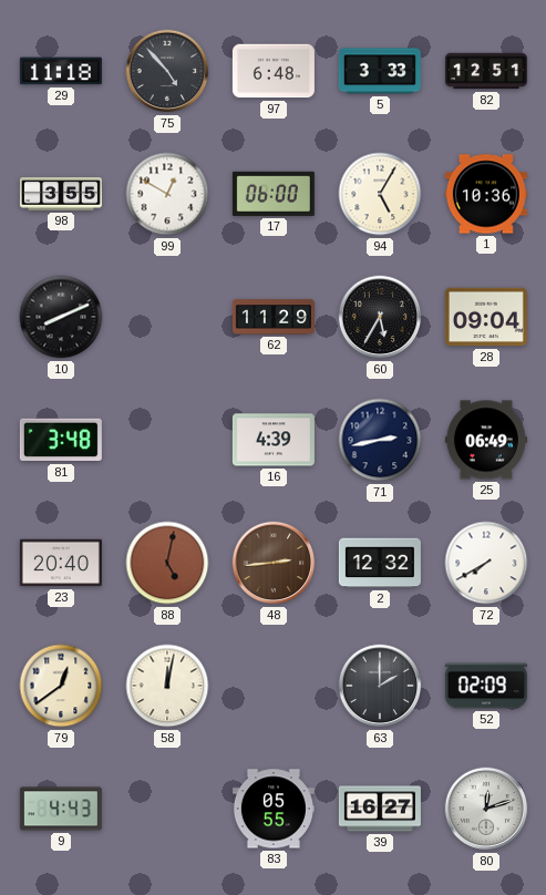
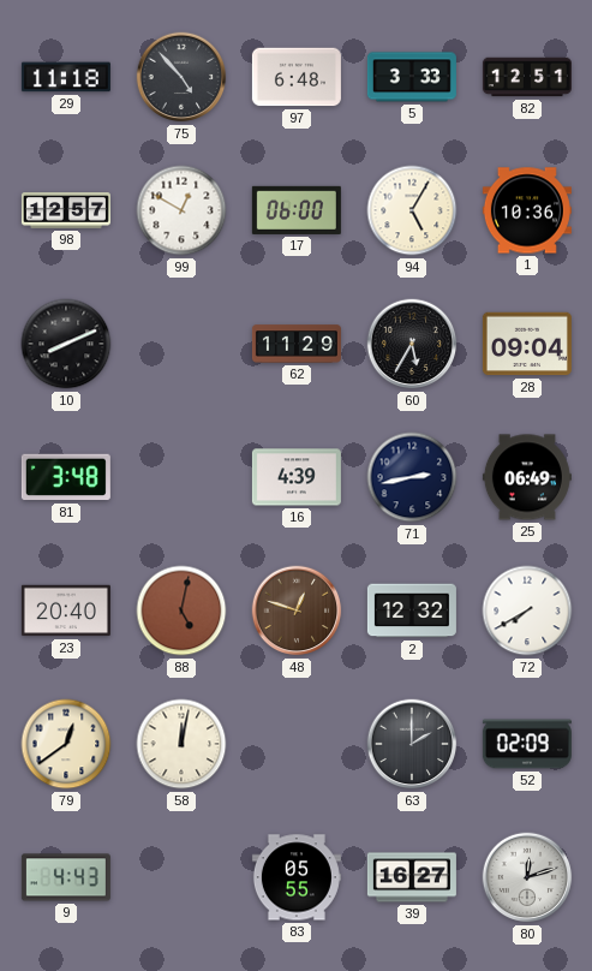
98: 3:55 -> 12:57
48: 2:44 -> 12:48
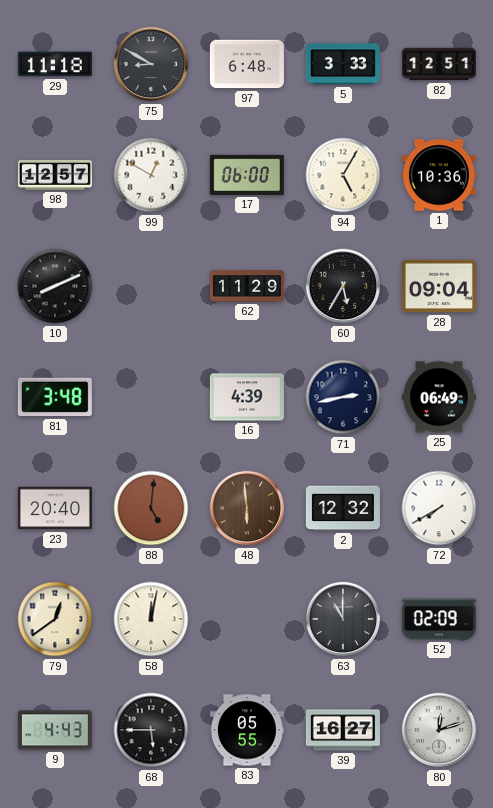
75: 4:53 -> 8:50
88: 5:02 -> 5:01
48: 12:48 -> 5:59
63: 2:00 -> 11:00
68: none -> 5:45
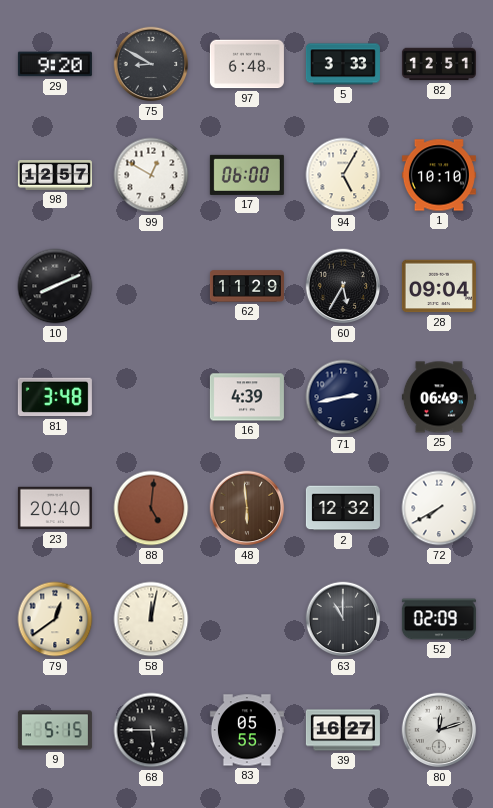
29: 11:18 -> 9:20
1: 10:36 -> 10:10
9: 4:43 -> 5:15
